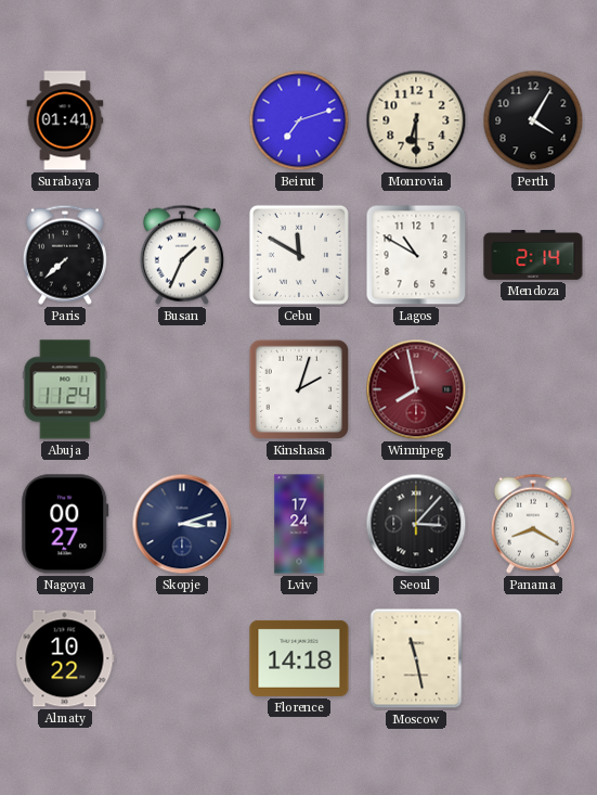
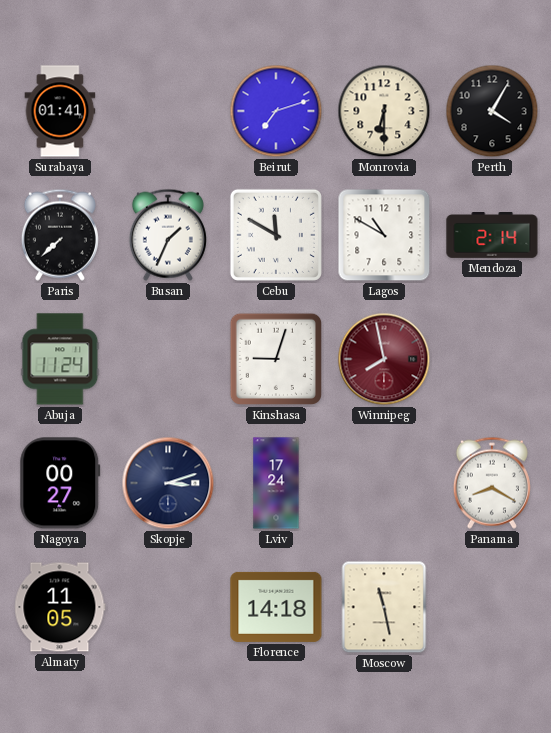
Kinshasa: 2:03 -> 9:03
Seoul: 3:07 -> none
Almaty: 10:22 -> 11:05
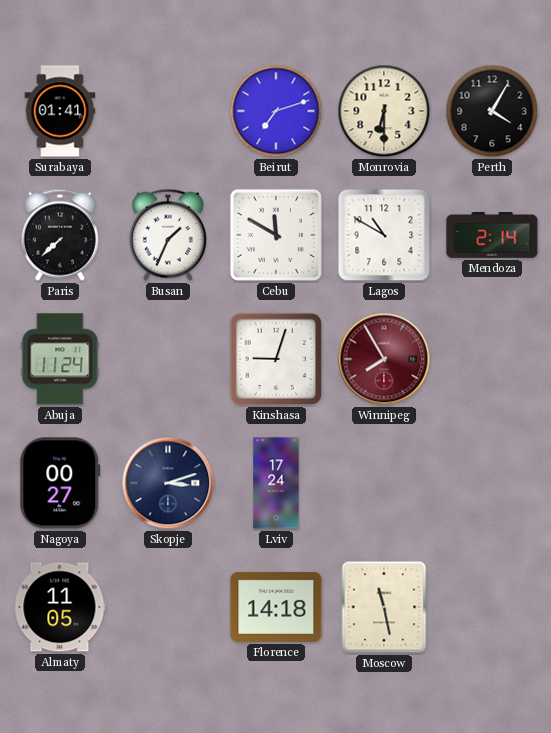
Winnipeg: 7:58 -> 7:55
Panama: 8:20 -> none
